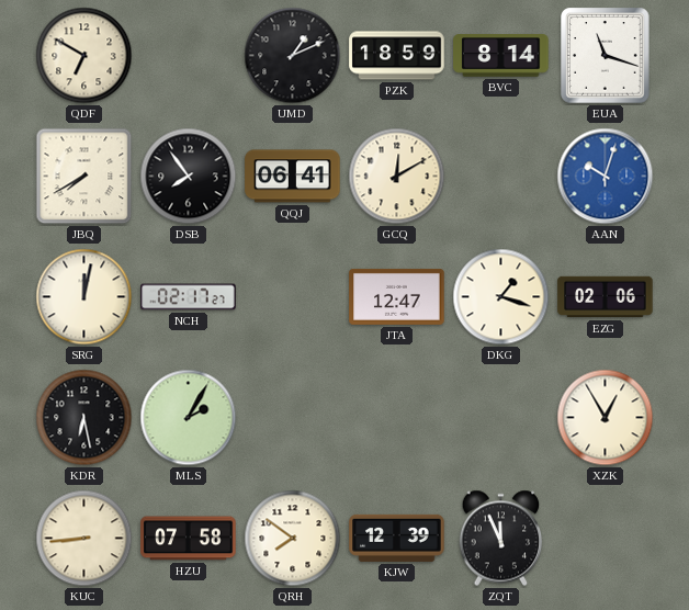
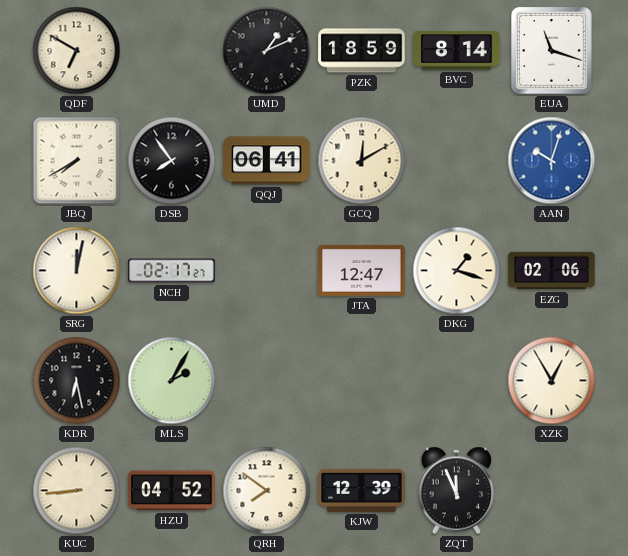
HZU: 07:58 -> 04:52
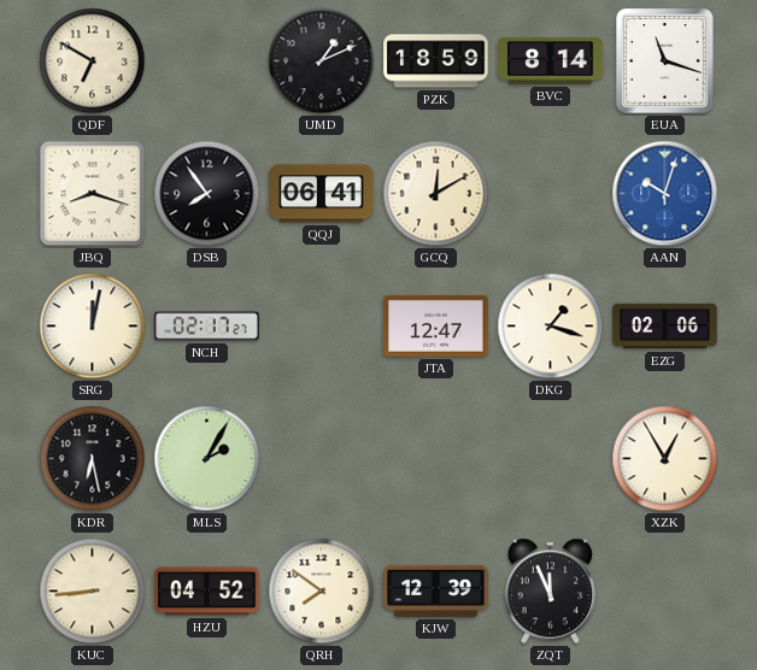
JBQ: 7:40 -> 8:18
